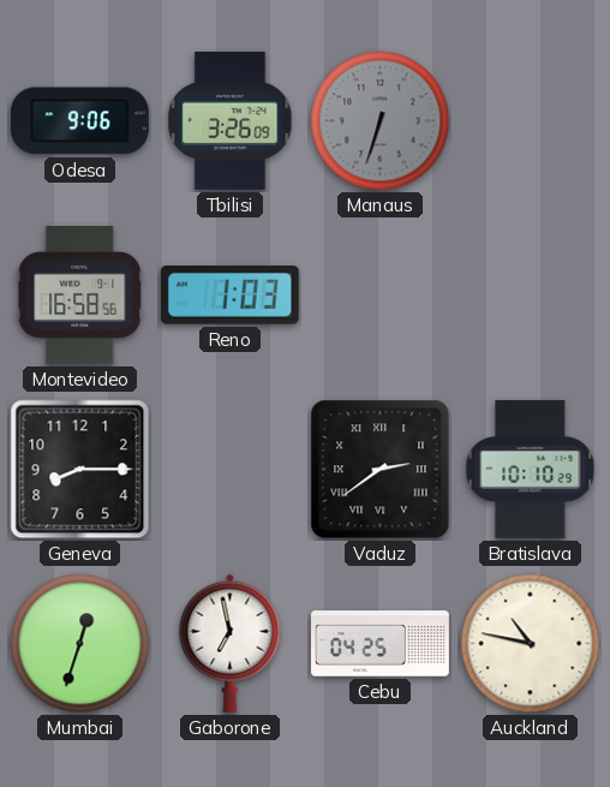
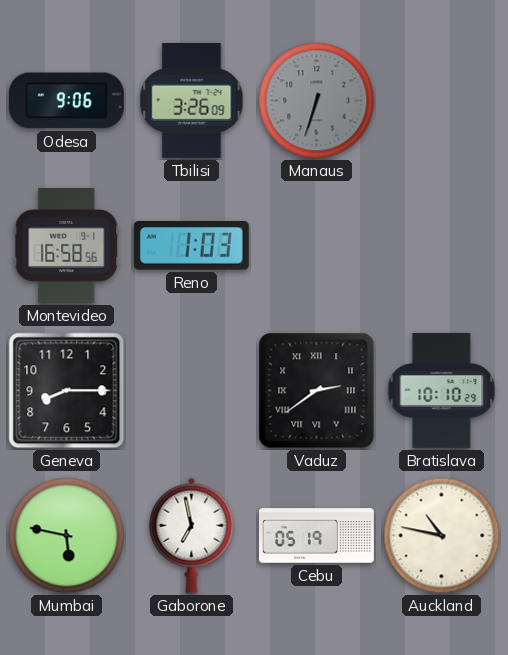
Mumbai: 12:33 -> 5:47
Cebu: 04:25 -> 05:19
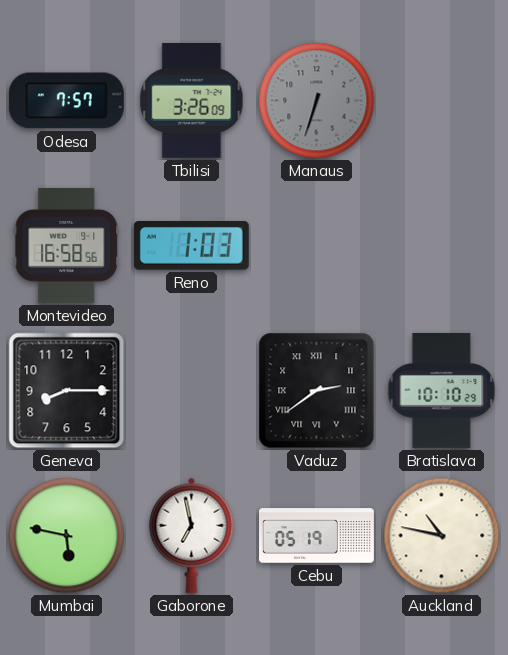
Odesa: 9:06 -> 7:57
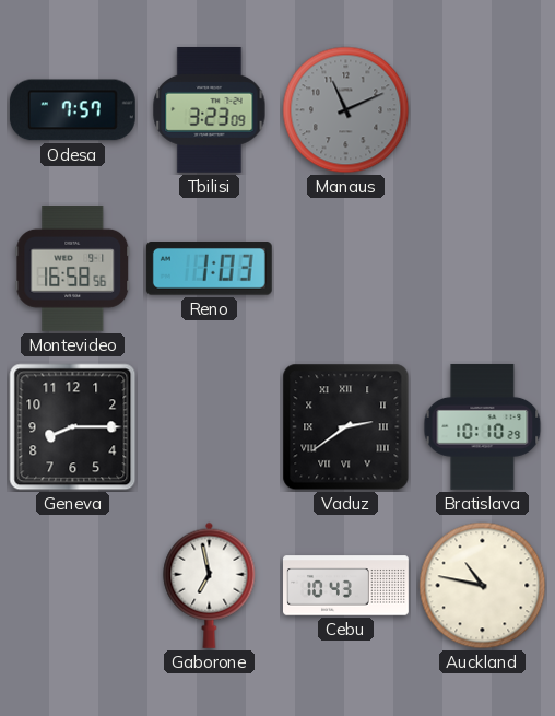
Tbilisi: 3:26 -> 3:23
Manaus: 6:33 -> 11:11
Mumbai: 5:47 -> none
Cebu: 05:19 -> 10:43
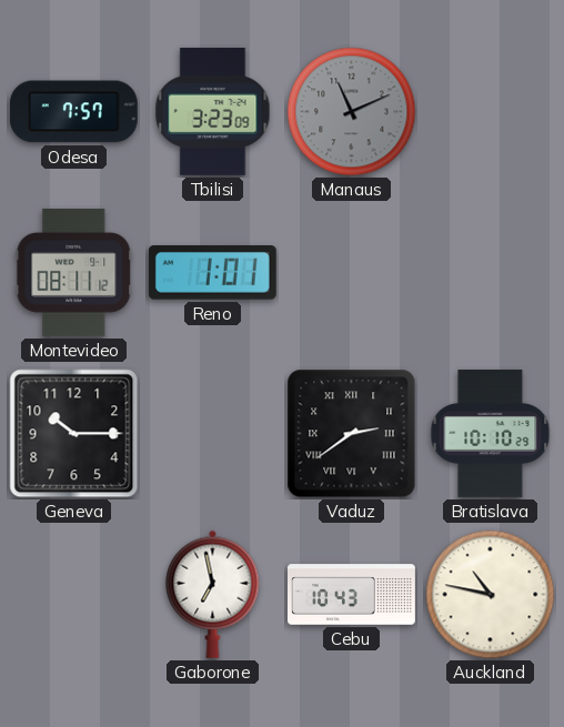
Montevideo: 16:58 -> 08:11
Reno: 1:03 -> 1:01
Geneva: 8:15 -> 10:15
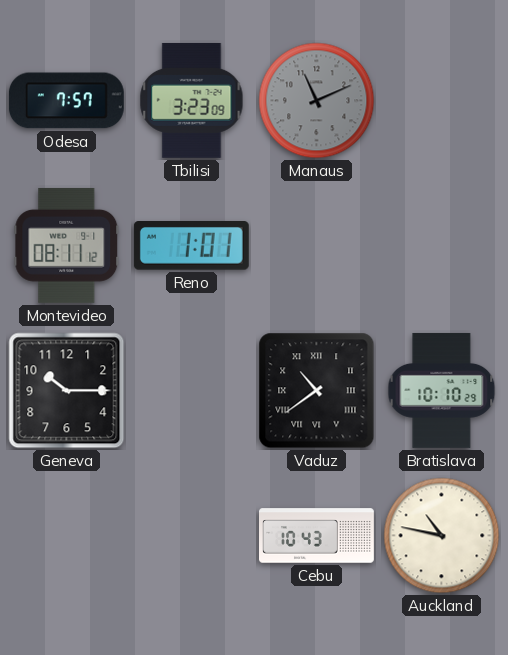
Vaduz: 2:39 -> 10:39
Gaborone: 6:58 -> none
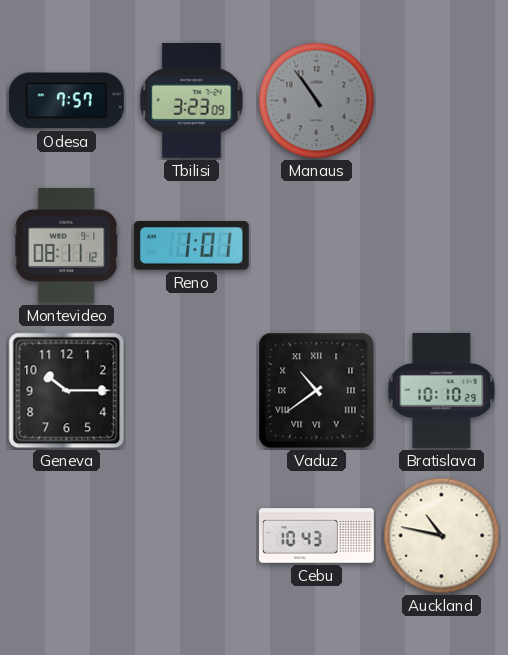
Manaus: 11:11 -> 10:54
